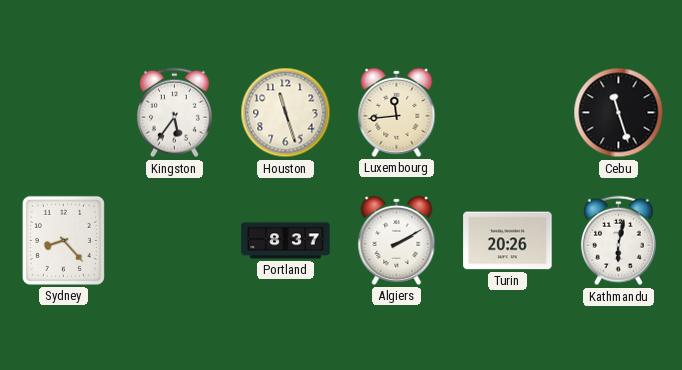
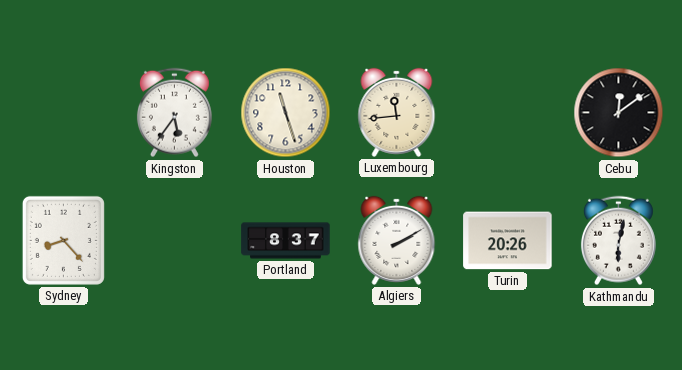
Cebu: 11:27 -> 12:09
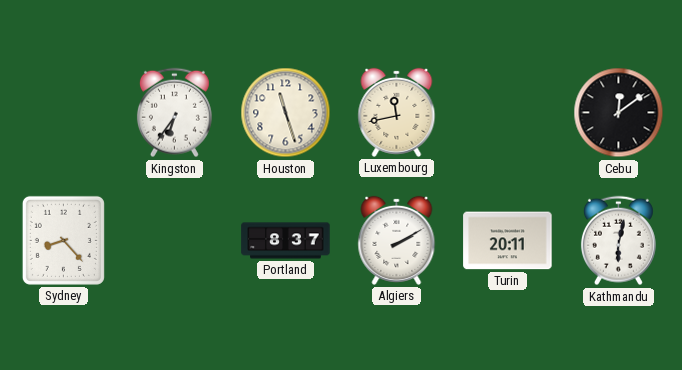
Kingston: 5:36 -> 6:36
Luxembourg: 11:44 -> 11:43
Turin: 20:26 -> 20:11
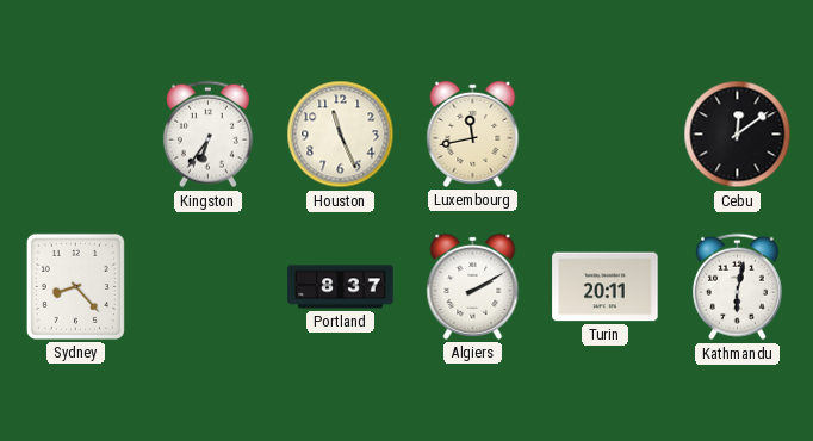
Houston: 11:27 -> 11:26
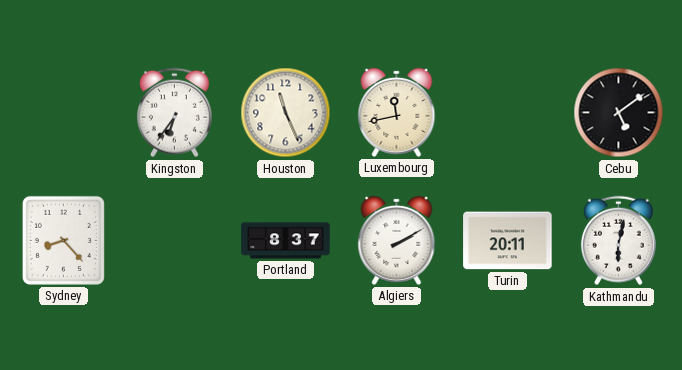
Cebu: 12:09 -> 5:09
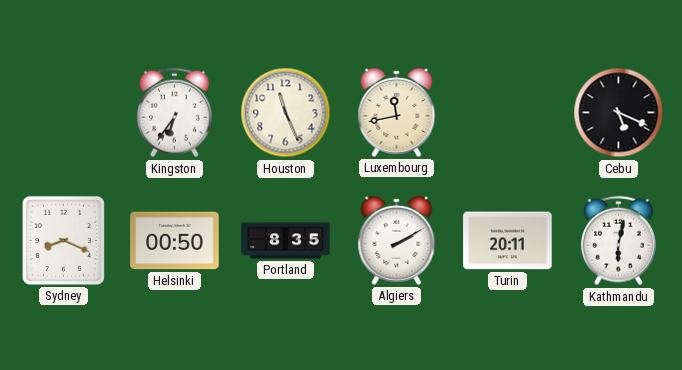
Cebu: 5:09 -> 5:19
Sydney: 8:23 -> 8:19
Helsinki: none -> 00:50
Portland: 8:37 -> 8:35
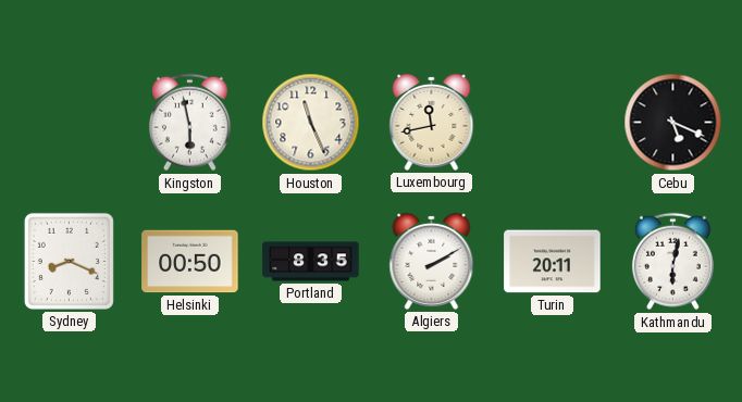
Kingston: 6:36 -> 5:58
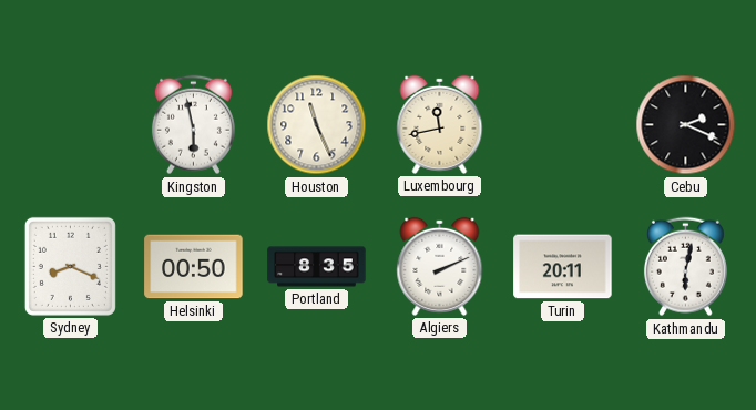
Cebu: 5:19 -> 2:19
Algiers: 2:10 -> 2:11
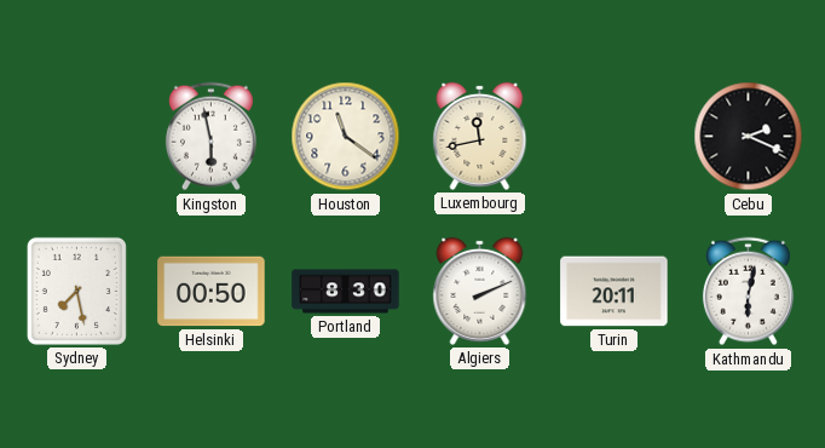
Houston: 11:26 -> 11:21
Sydney: 8:19 -> 7:28
Portland: 8:35 -> 8:30
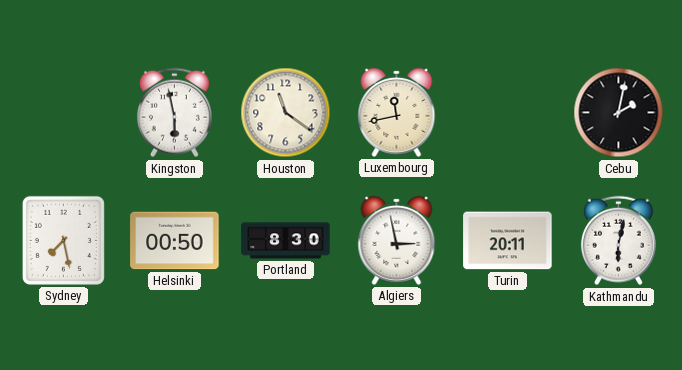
Cebu: 2:19 -> 2:02
Algiers: 2:11 -> 2:58
